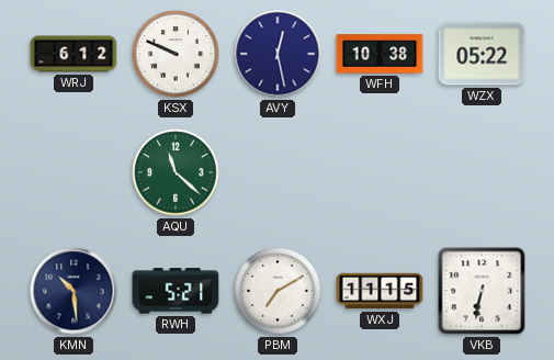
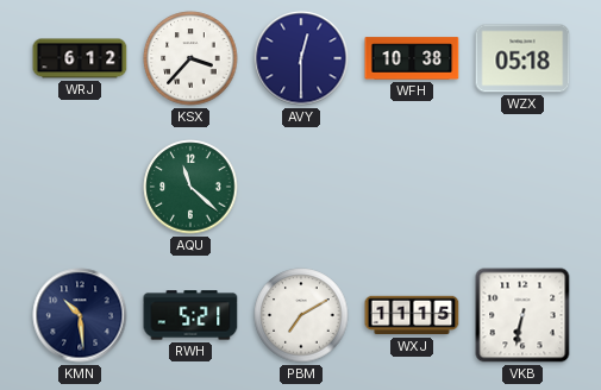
KSX: 9:49 -> 3:37
AVY: 12:28 -> 12:30
WZX: 05:22 -> 05:18
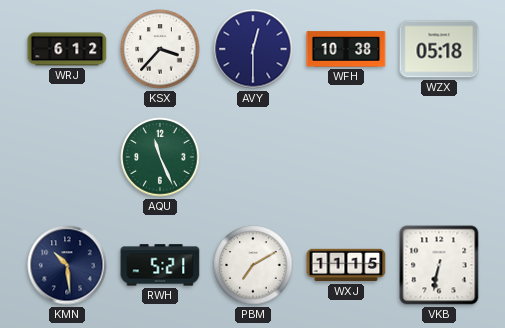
AQU: 11:22 -> 11:26
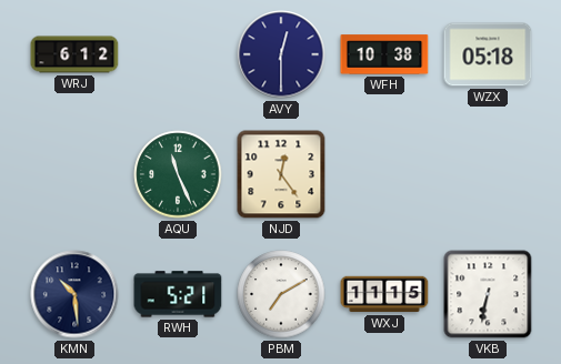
KSX: 3:37 -> none
NJD: none -> 12:24
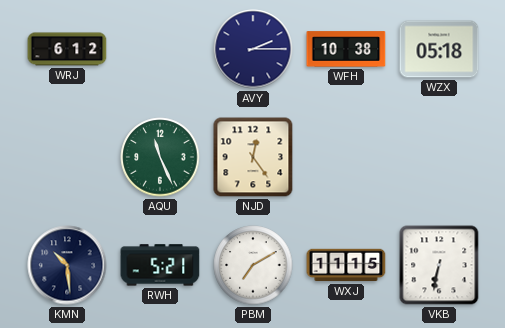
AVY: 12:30 -> 2:15
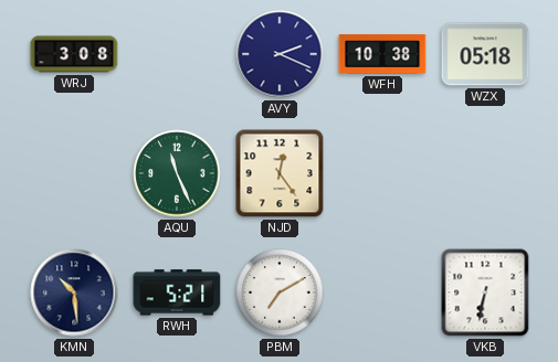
WRJ: 6:12 -> 3:08
AVY: 2:15 -> 2:19
WXJ: 11:15 -> none
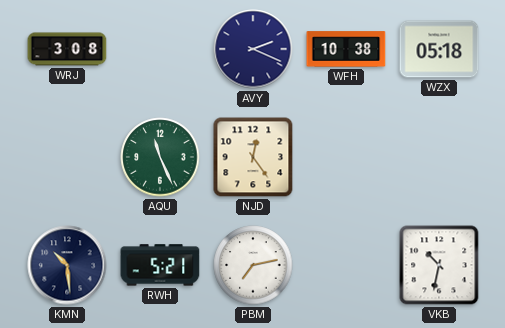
PBM: 7:10 -> 7:13
VKB: 6:32 -> 10:32
